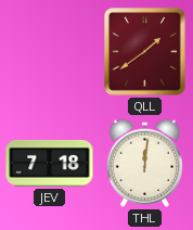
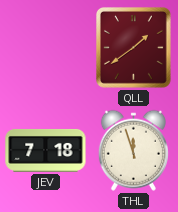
THL: 12:01 -> 11:57
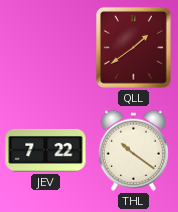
JEV: 7:18 -> 7:22
THL: 11:57 -> 10:21
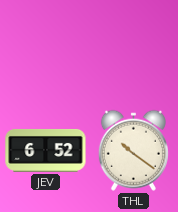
QLL: 1:39 -> none
JEV: 7:22 -> 6:52
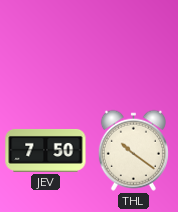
JEV: 6:52 -> 7:50
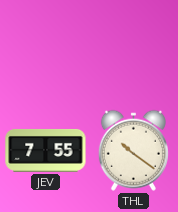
JEV: 7:50 -> 7:55
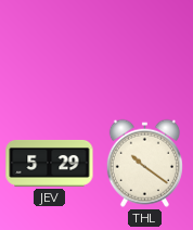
JEV: 7:55 -> 5:29
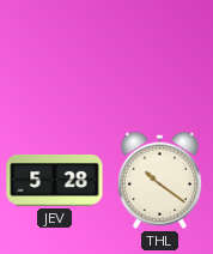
JEV: 5:29 -> 5:28
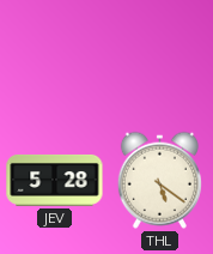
THL: 10:21 -> 5:21
